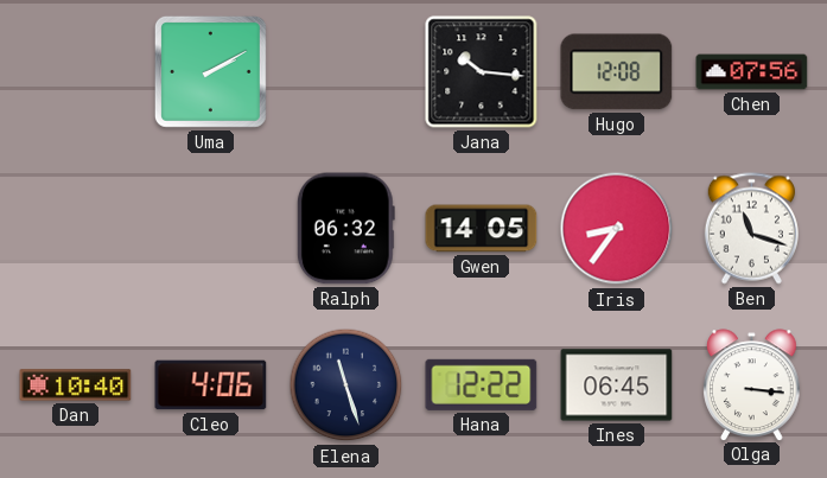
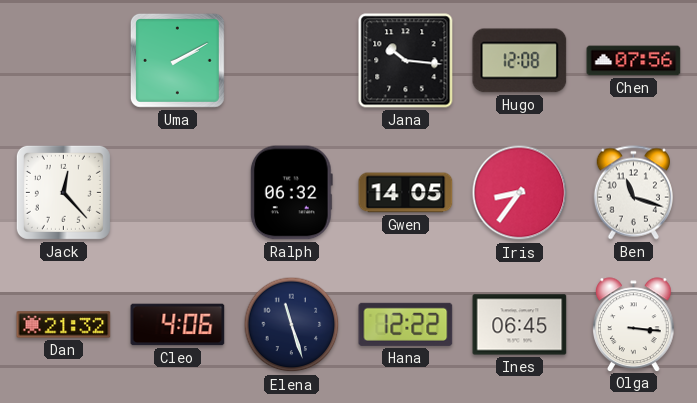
Jack: none -> 12:23
Dan: 10:40 -> 21:32
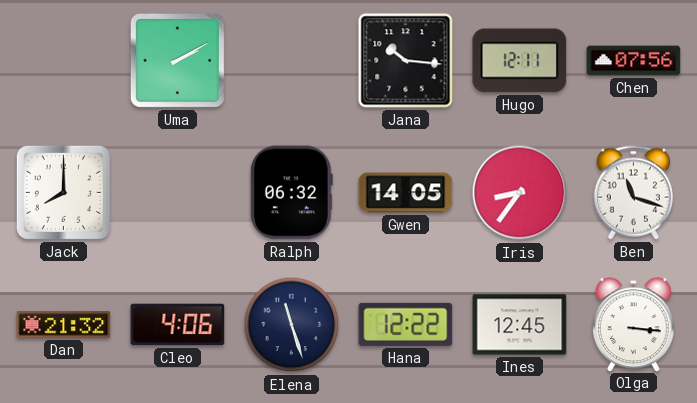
Hugo: 12:08 -> 12:11
Jack: 12:23 -> 8:00
Ines: 06:45 -> 12:45
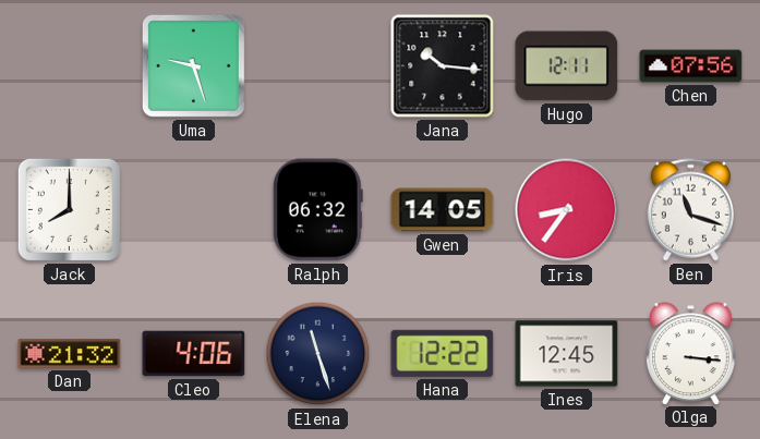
Uma: 2:10 -> 9:27
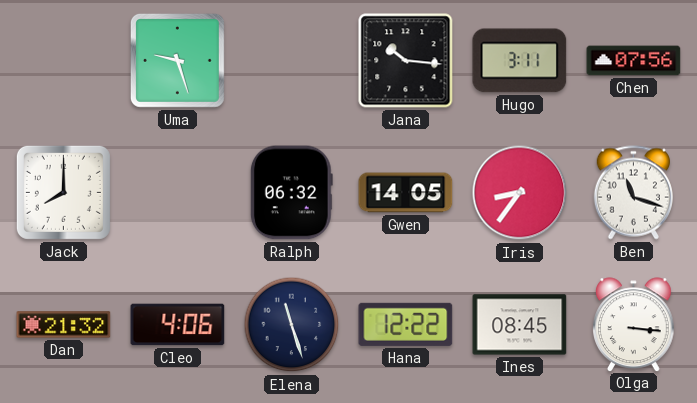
Hugo: 12:11 -> 3:11
Ines: 12:45 -> 08:45
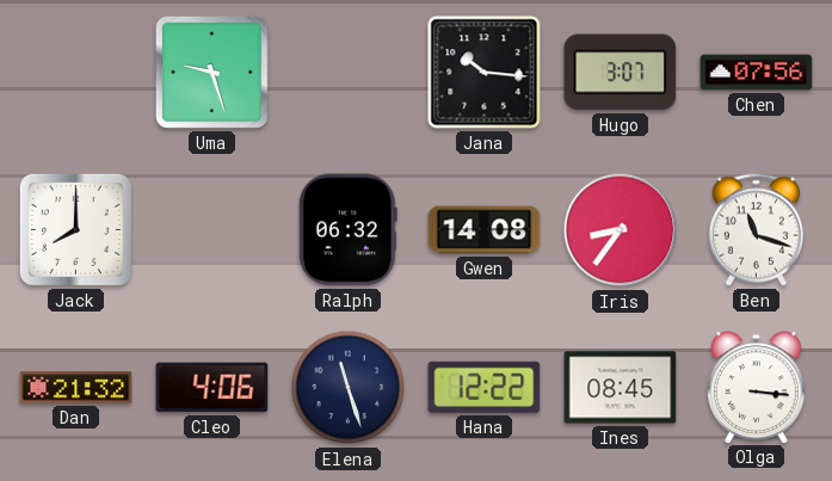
Hugo: 3:11 -> 3:07
Gwen: 14:05 -> 14:08
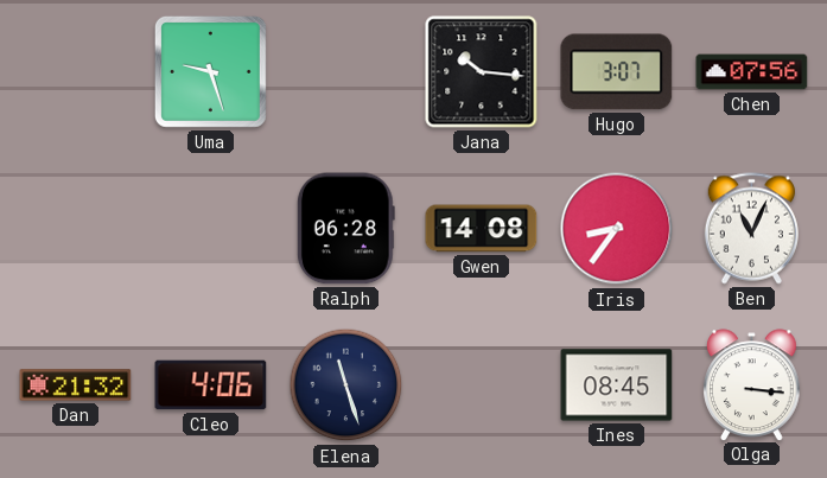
Jack: 8:00 -> none
Ralph: 06:32 -> 06:28
Ben: 11:18 -> 11:04
Hana: 12:22 -> none
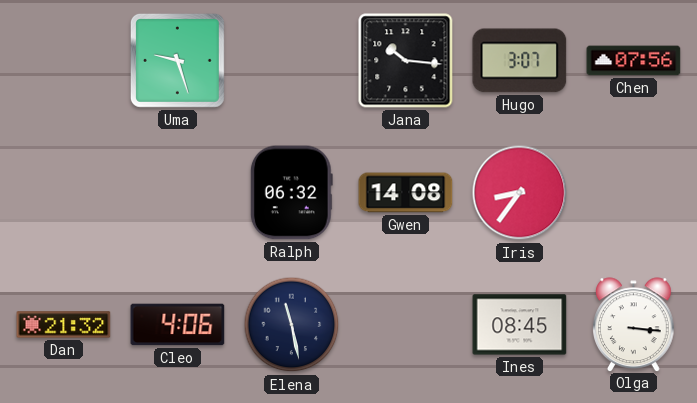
Ralph: 06:28 -> 06:32
Ben: 11:04 -> none
Elena: 11:27 -> 11:28
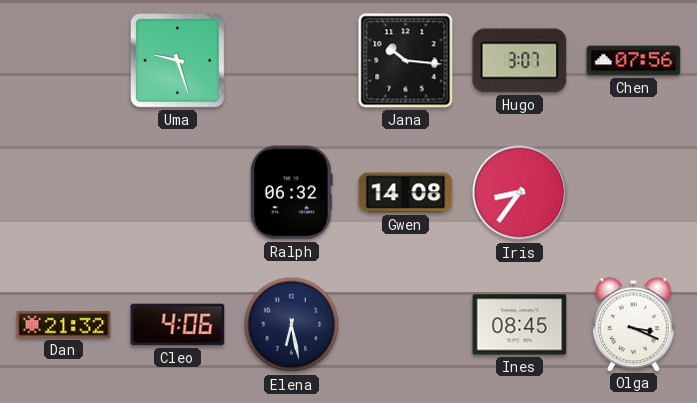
Elena: 11:28 -> 6:28
Olga: 3:16 -> 3:19
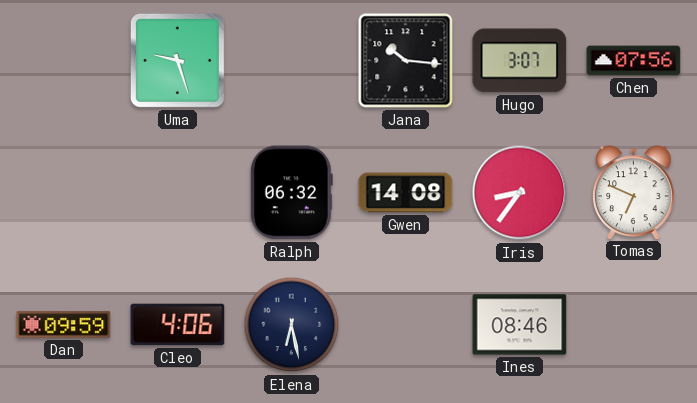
Tomas: none -> 6:49
Dan: 21:32 -> 09:59
Ines: 08:45 -> 08:46
Olga: 3:19 -> none
